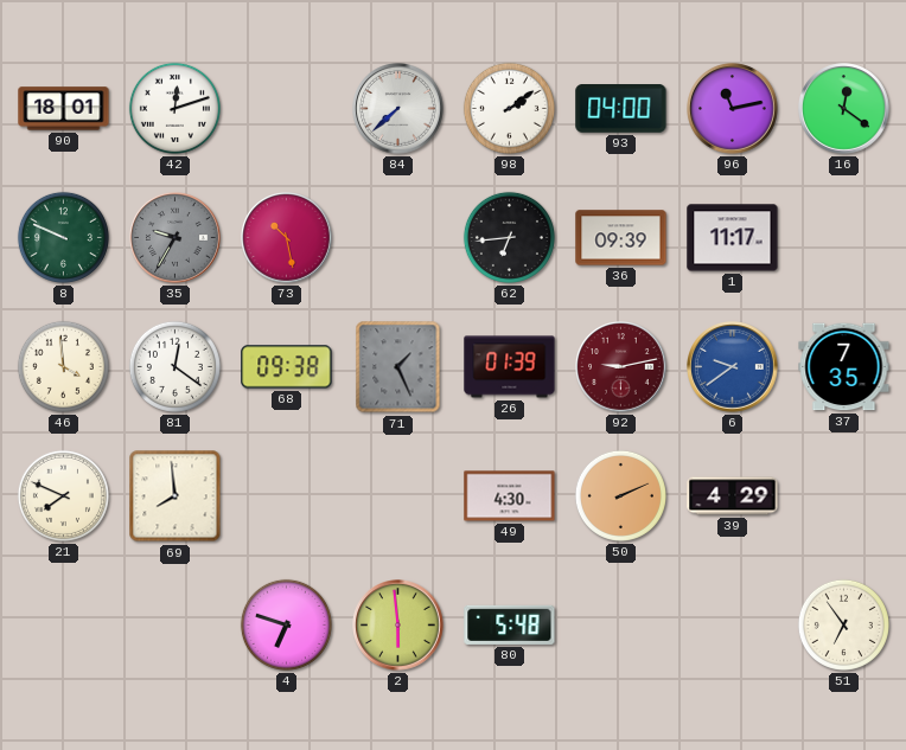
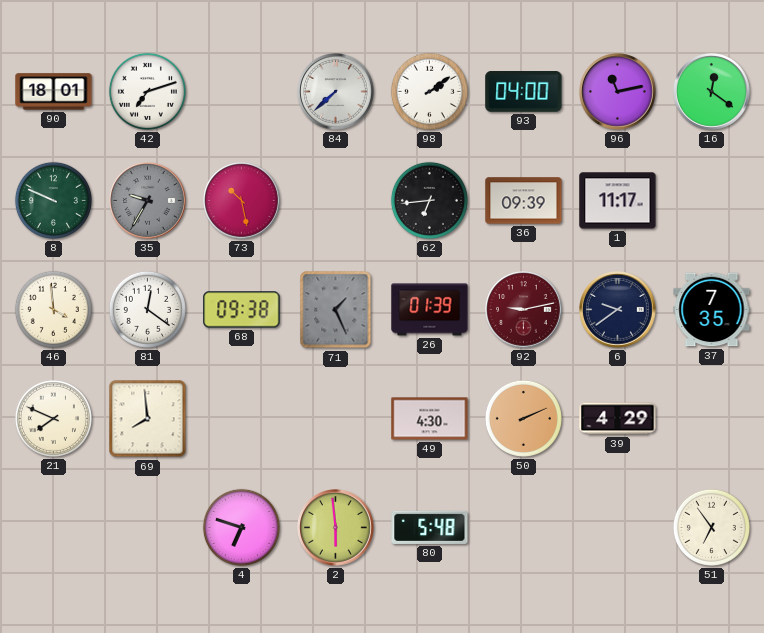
42: 12:12 -> 7:12
6 dial: blue -> navy
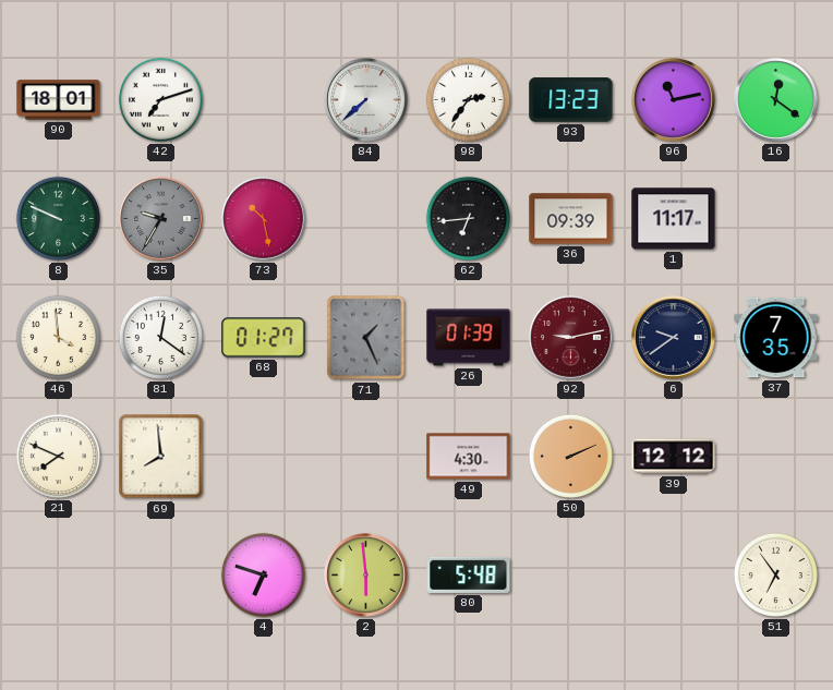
98: 2:09 -> 2:36
93: 04:00 -> 13:23
68: 09:38 -> 01:27
39: 4:29 -> 12:12
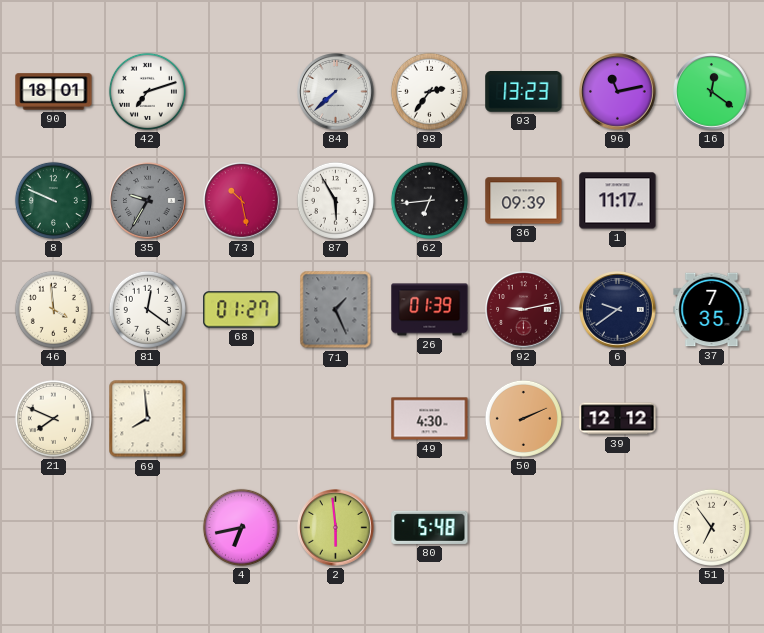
87: none -> 5:55
4: 6:48 -> 6:43
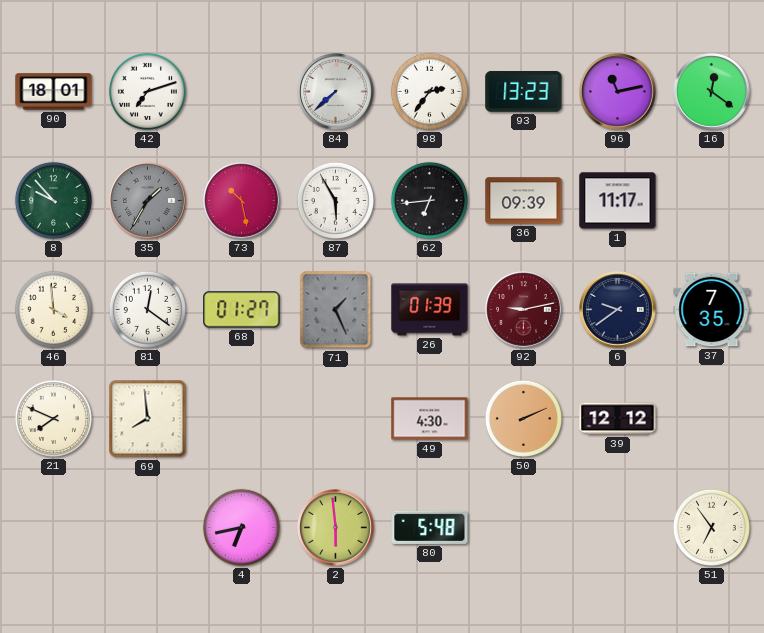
8: 9:49 -> 9:53
35: 9:35 -> 1:35
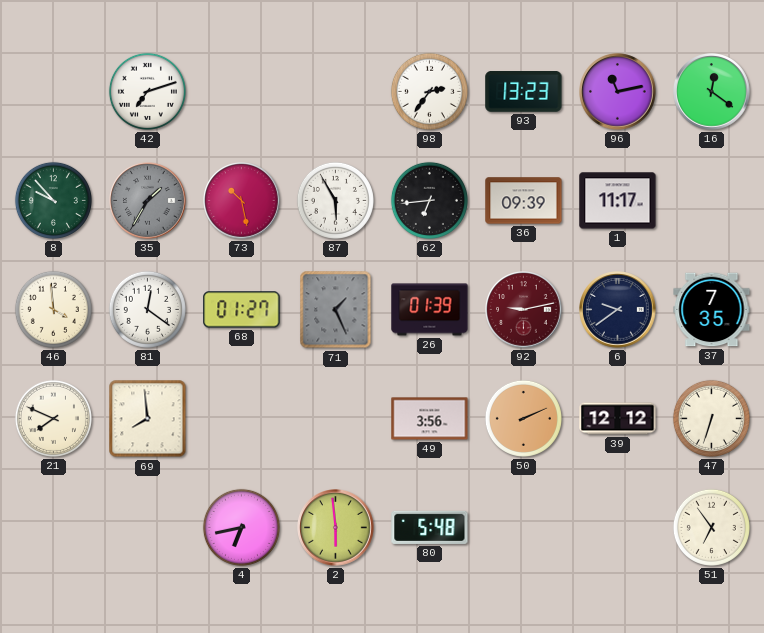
90: 18:01 -> none
84: 7:38 -> none
49: 4:30 -> 3:56
47: none -> 6:33
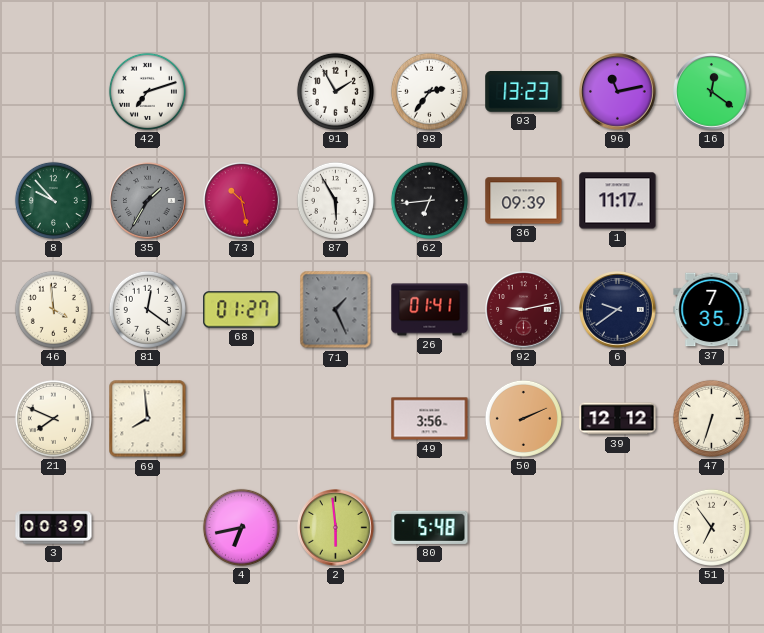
91: none -> 1:55
26: 01:39 -> 01:41
3: none -> 00:39
